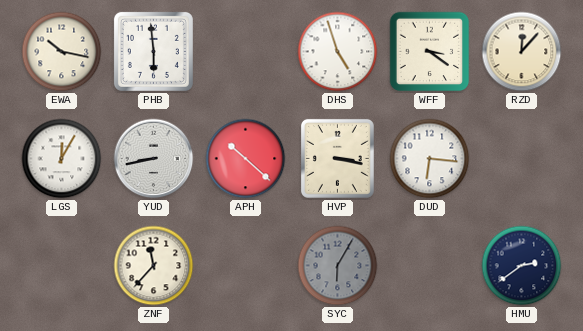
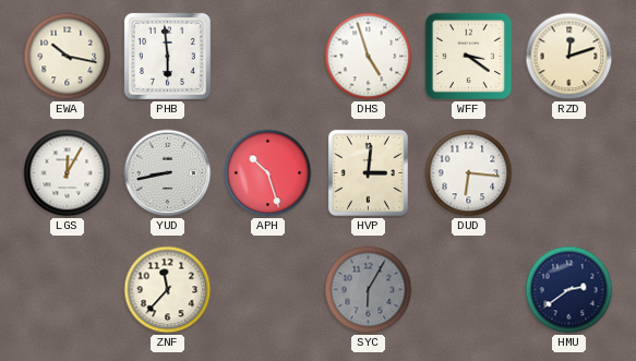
RZD: 12:07 -> 12:12
APH: 10:22 -> 10:27
HVP: 3:17 -> 3:01
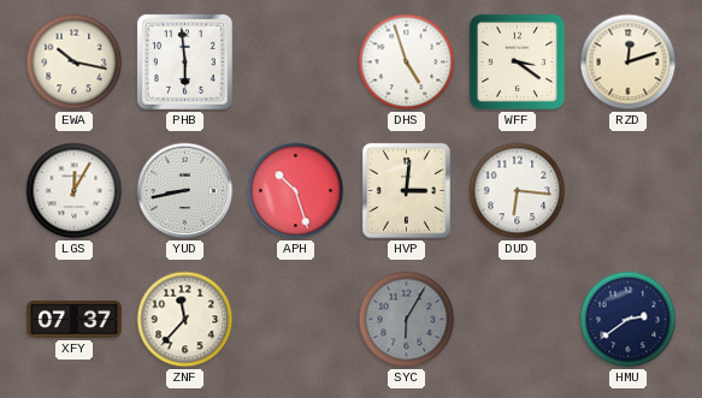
XFY: none -> 07:37
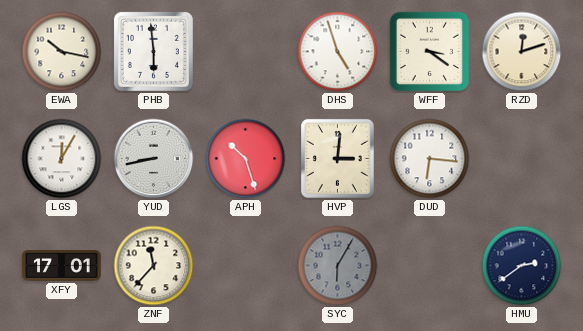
XFY: 07:37 -> 17:01
